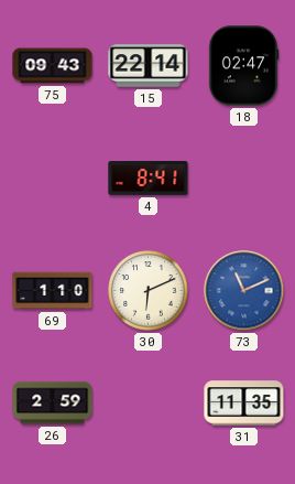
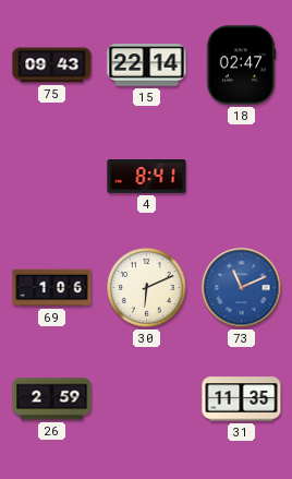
69: 1:10 -> 1:06
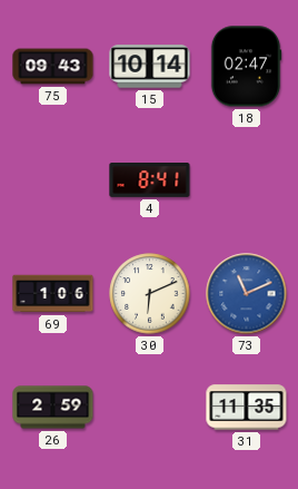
15: 22:14 -> 10:14
